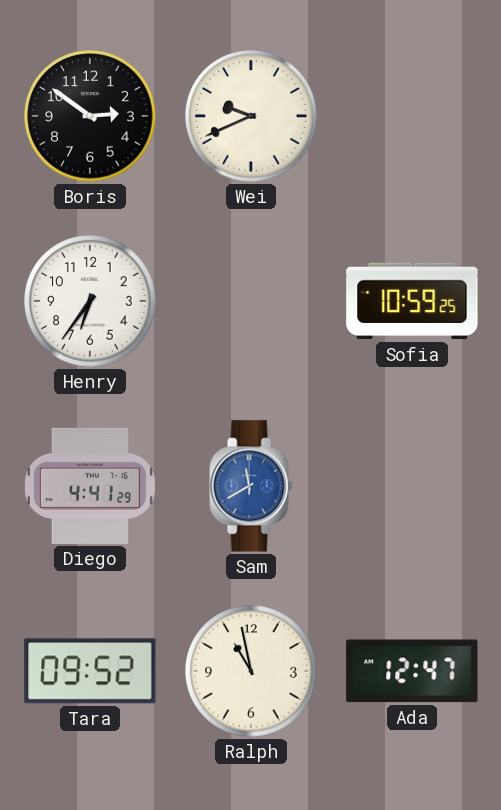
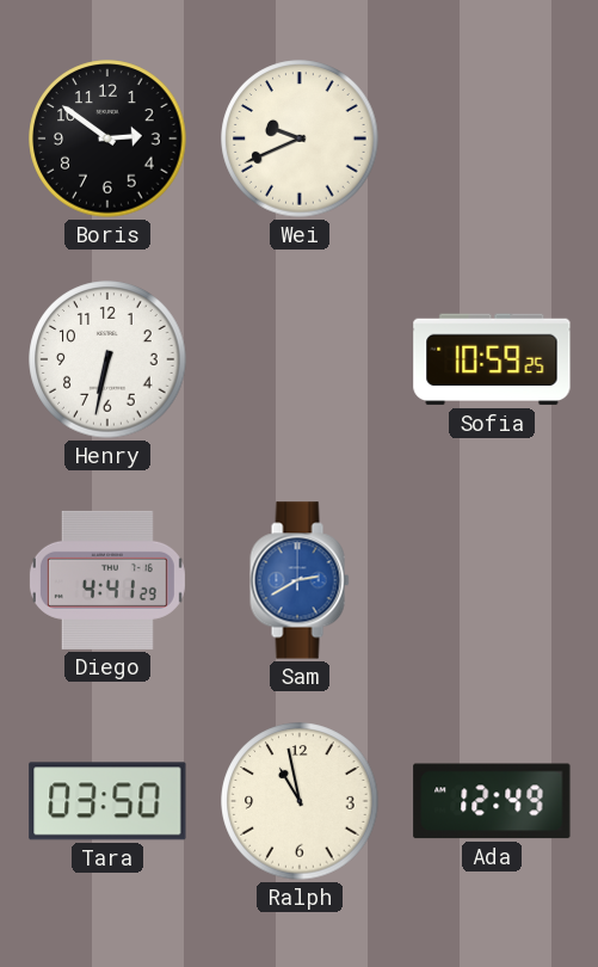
Henry: 6:36 -> 6:32
Sam: 11:40 -> 2:40
Tara: 09:52 -> 03:50
Ada: 12:47 -> 12:49
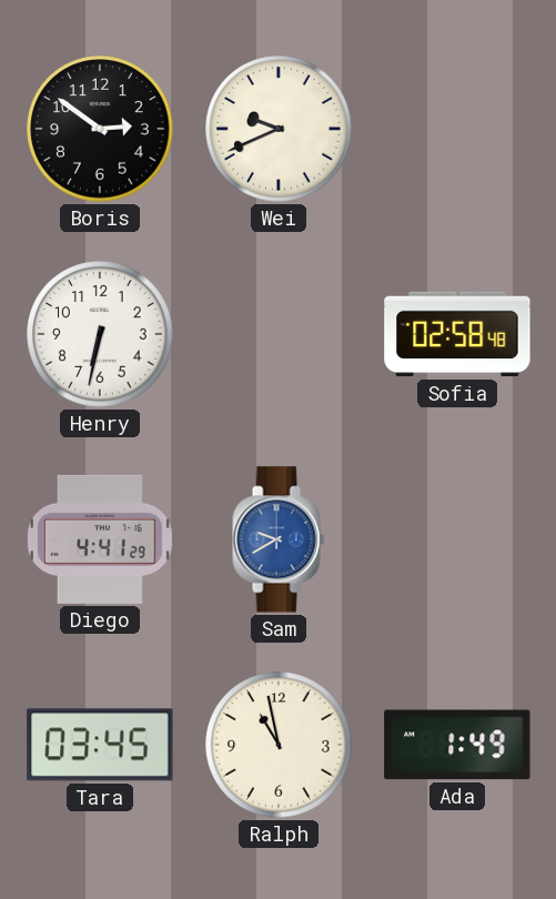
Sofia: 10:59 -> 02:58
Sam: 2:40 -> 9:40
Tara: 03:50 -> 03:45
Ada: 12:49 -> 1:49
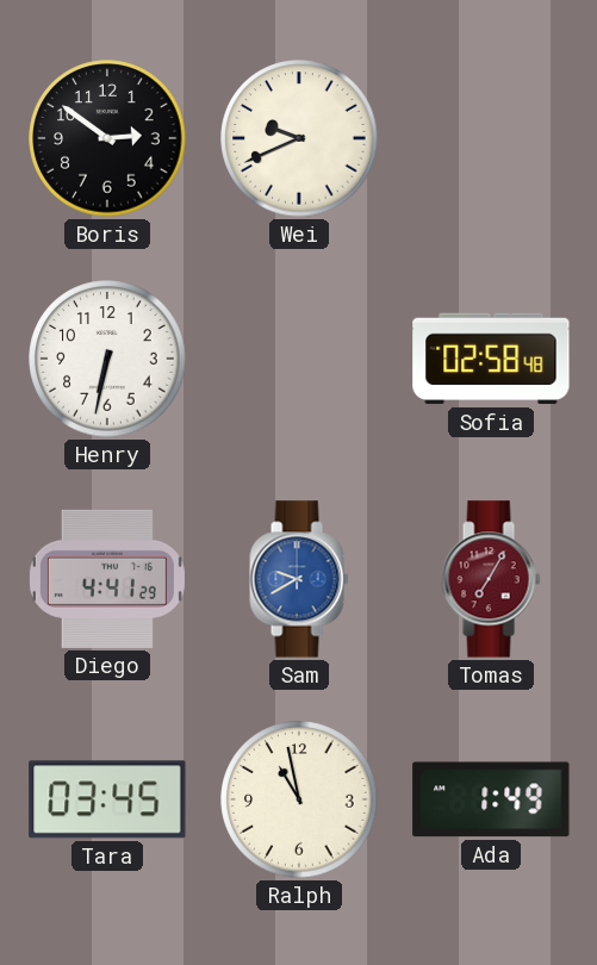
Tomas: none -> 7:05
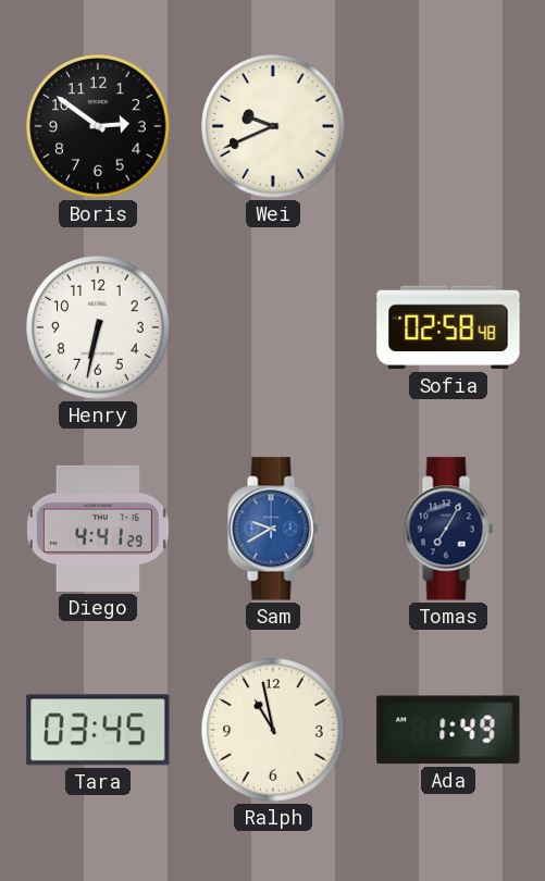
Tomas dial: burgundy -> navy
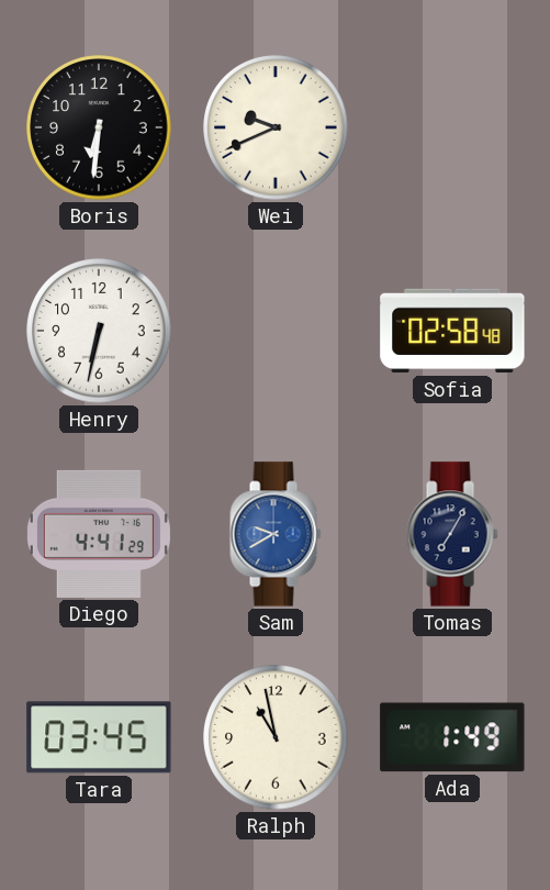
Boris: 2:51 -> 6:31
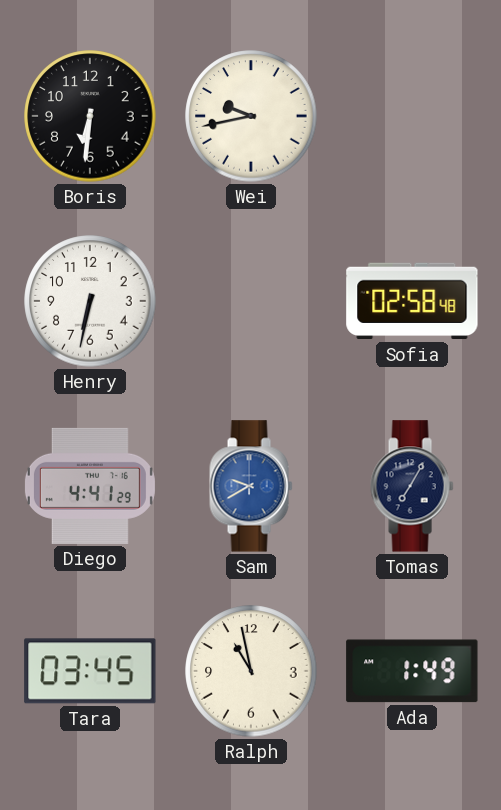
Wei: 9:41 -> 9:43
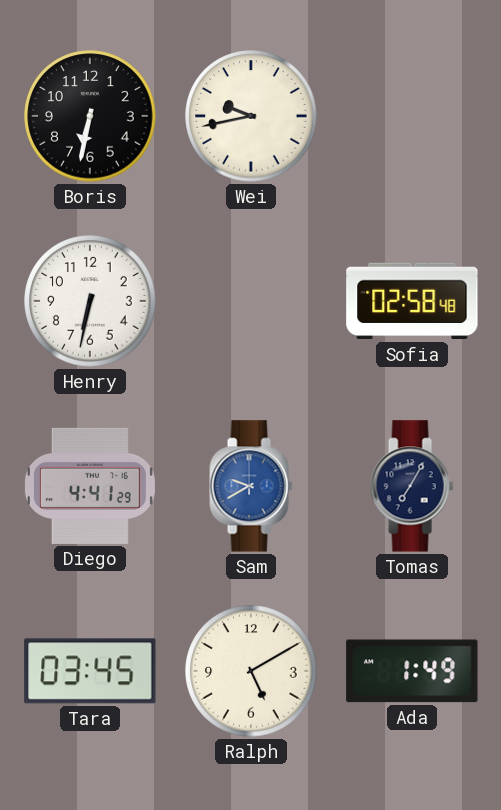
Boris: 6:31 -> 6:32
Ralph: 10:58 -> 5:10
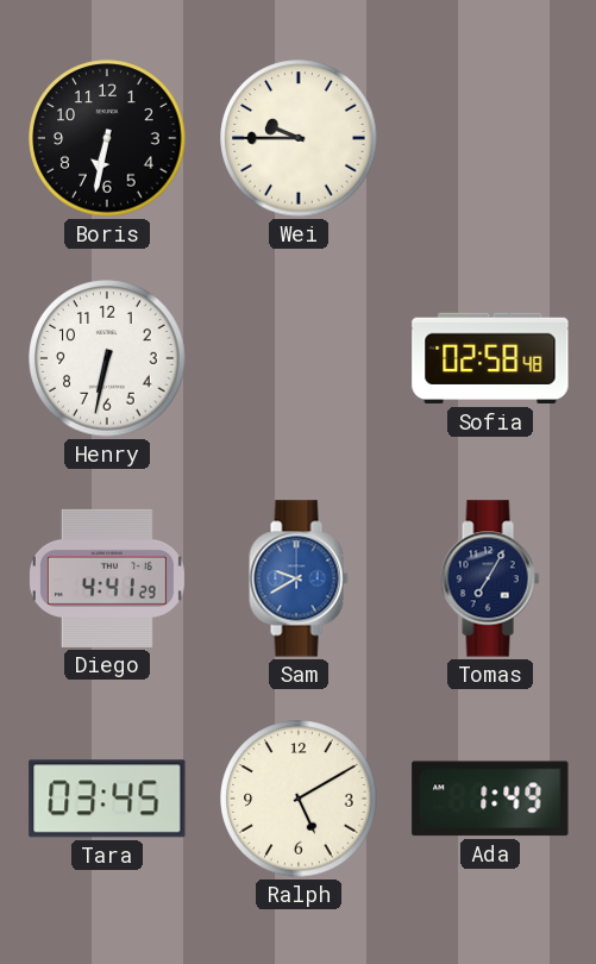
Wei: 9:43 -> 9:45
